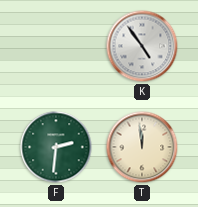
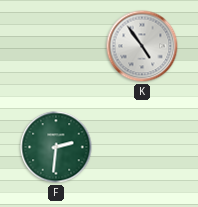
T: 11:59 -> none
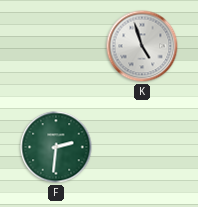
K: 4:54 -> 4:57
